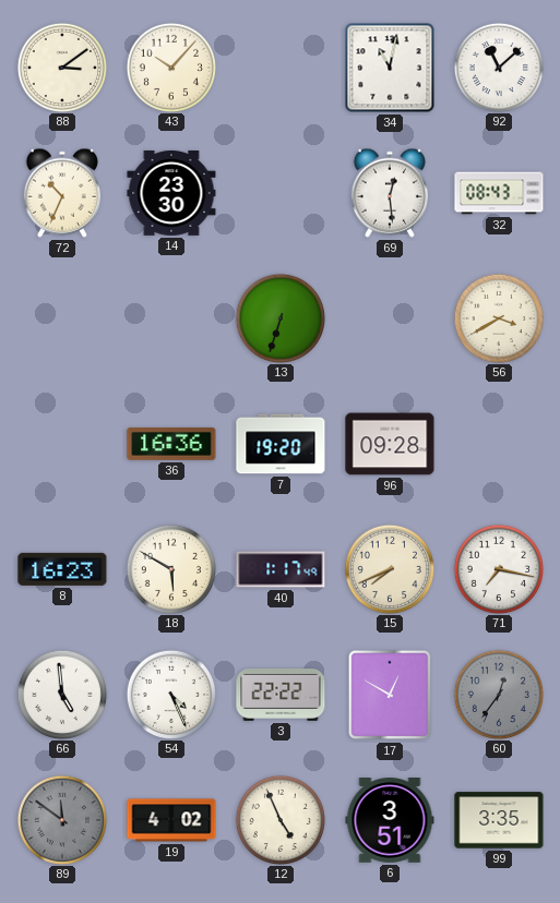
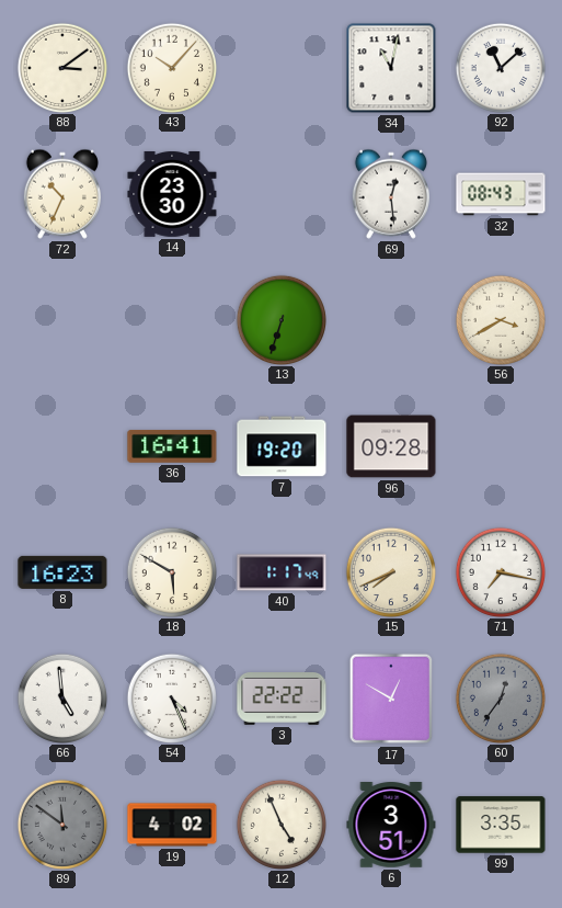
36: 16:36 -> 16:41
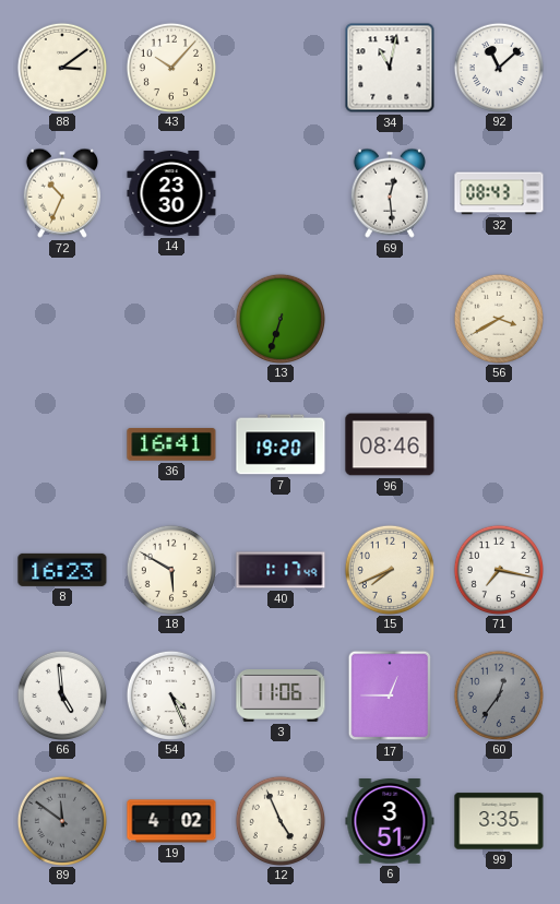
96: 09:28 -> 08:46
3: 22:22 -> 11:06
17: 12:50 -> 12:45
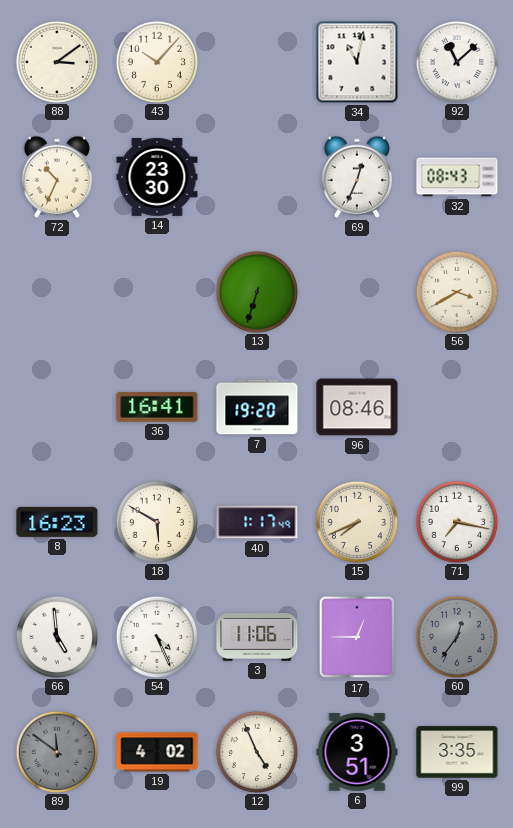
69: 12:29 -> 12:34
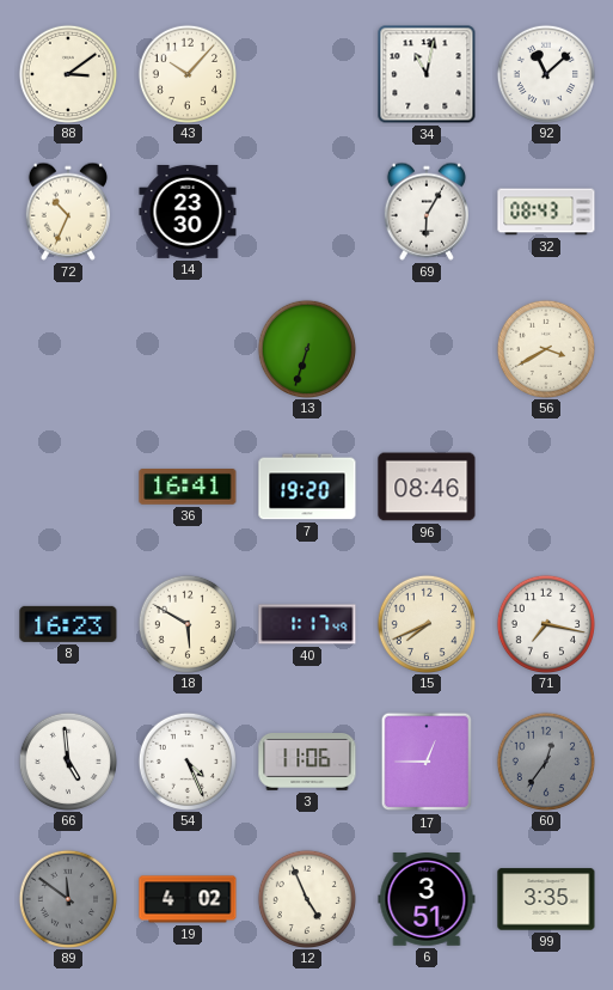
69: 12:34 -> 6:05
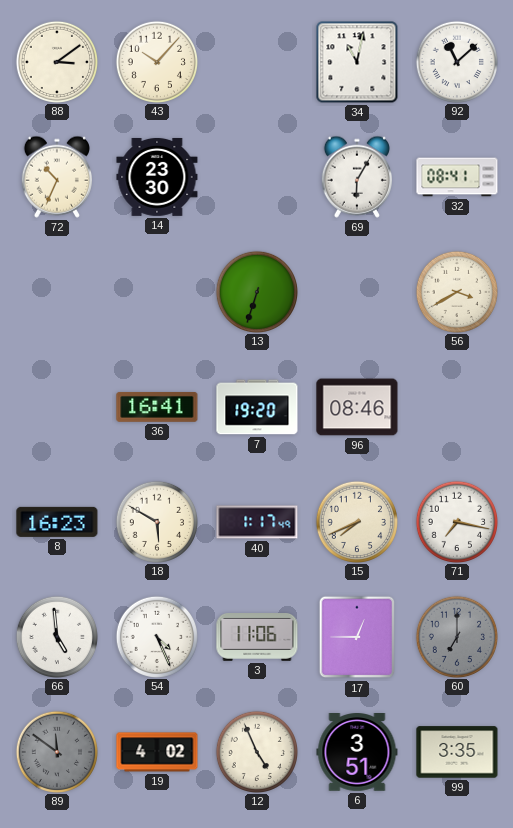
32: 08:43 -> 08:41
60: 12:36 -> 7:00
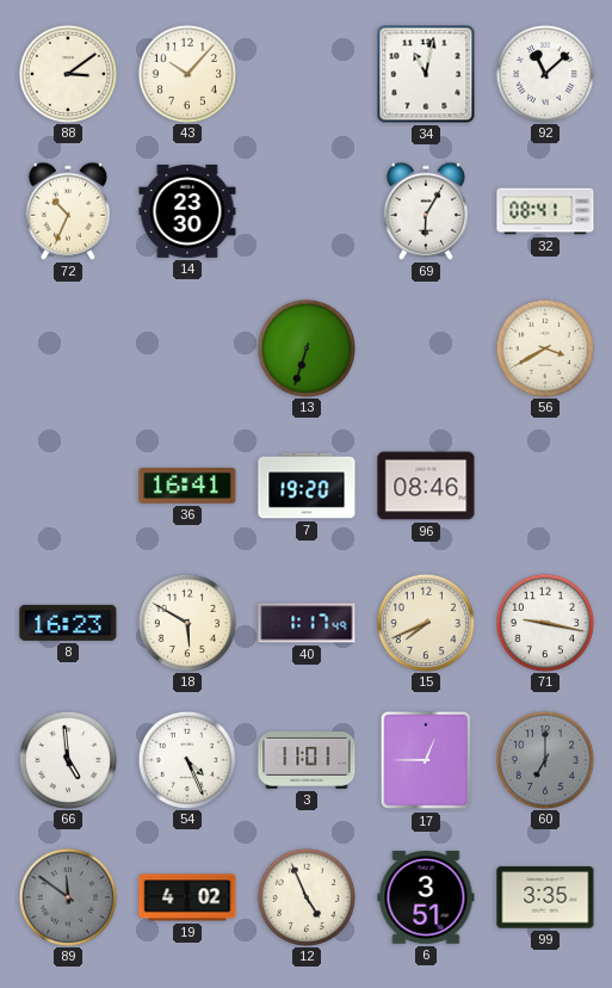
71: 7:17 -> 9:17
3: 11:06 -> 11:01
